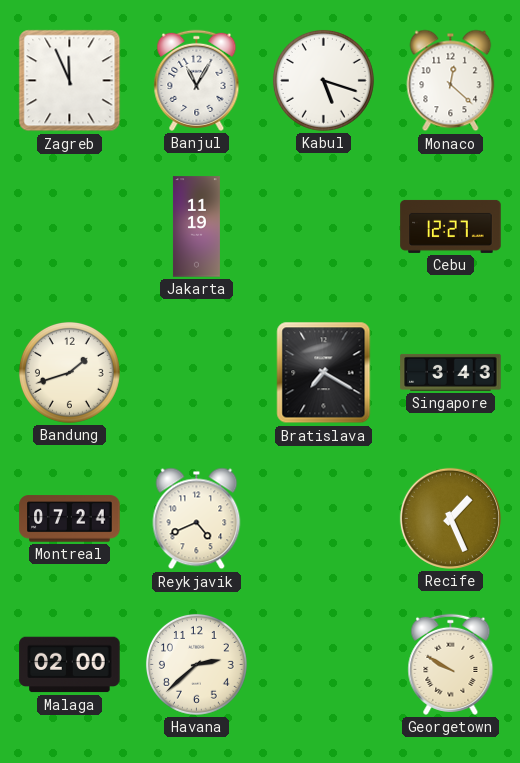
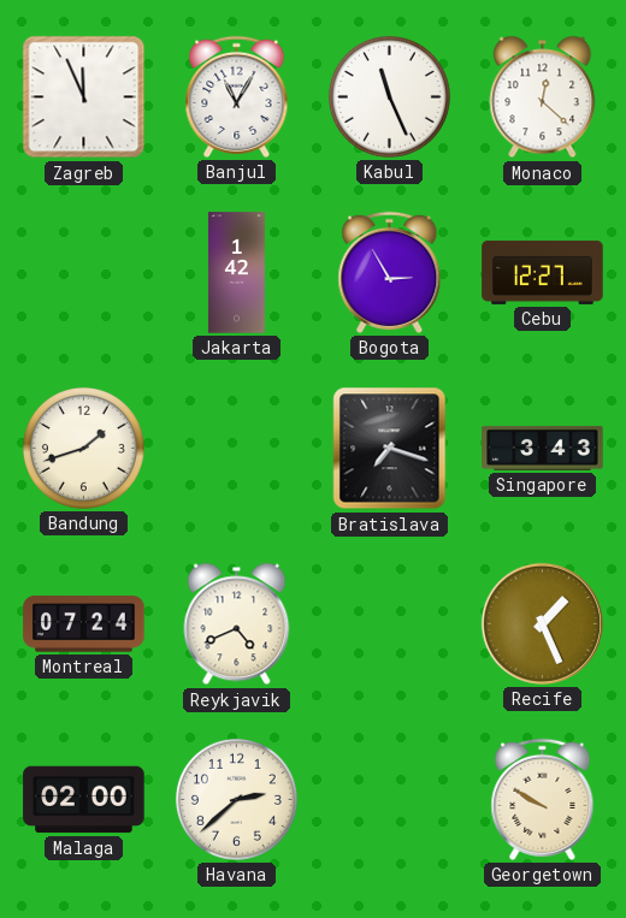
Kabul: 5:18 -> 11:26
Jakarta: 11:19 -> 1:42
Bogota: none -> 2:55
Bratislava: 7:20 -> 7:18
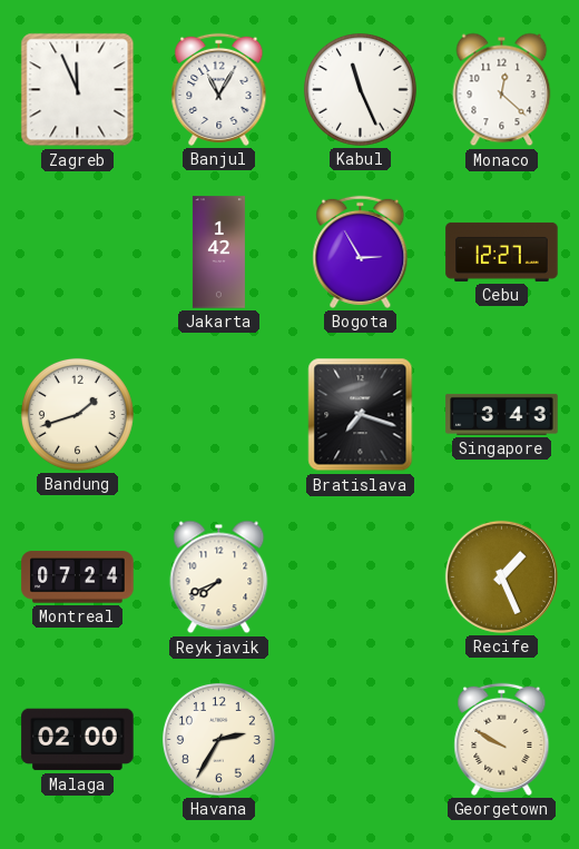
Reykjavik: 4:41 -> 7:41
Havana: 2:38 -> 2:35
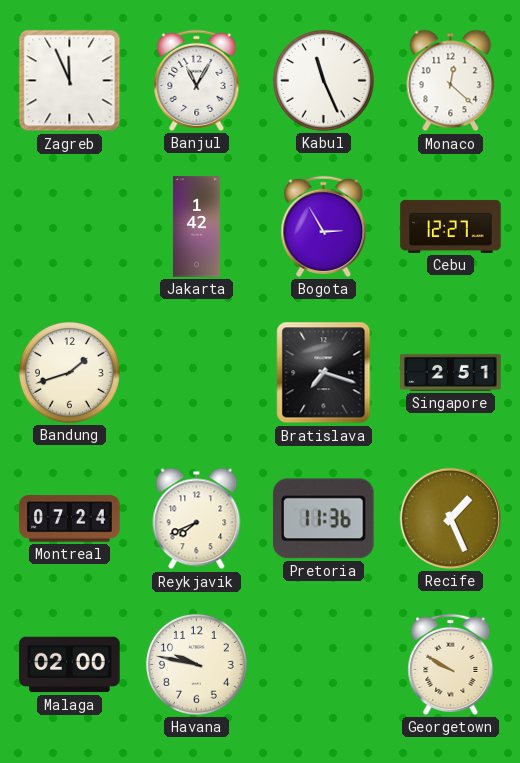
Singapore: 3:43 -> 2:51
Pretoria: none -> 11:36
Havana: 2:35 -> 9:47
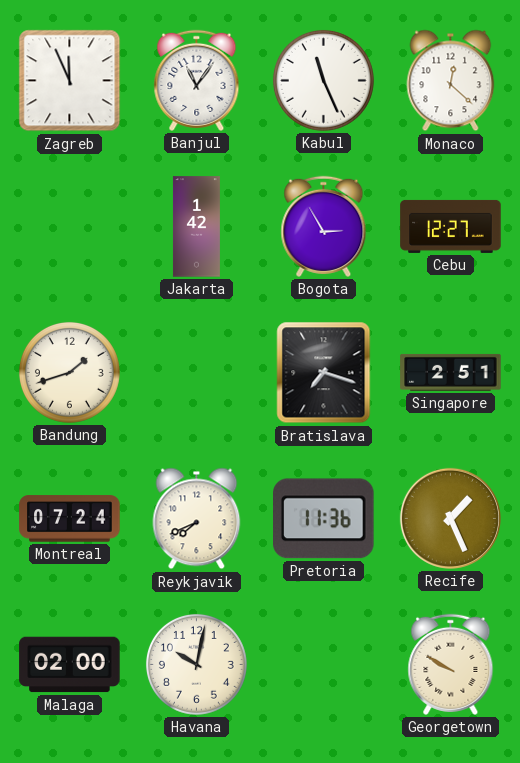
Banjul: 11:05 -> 11:06
Havana: 9:47 -> 10:02
